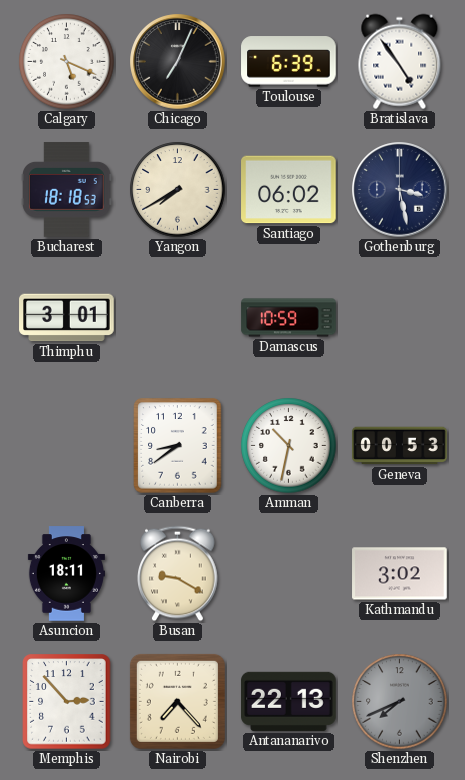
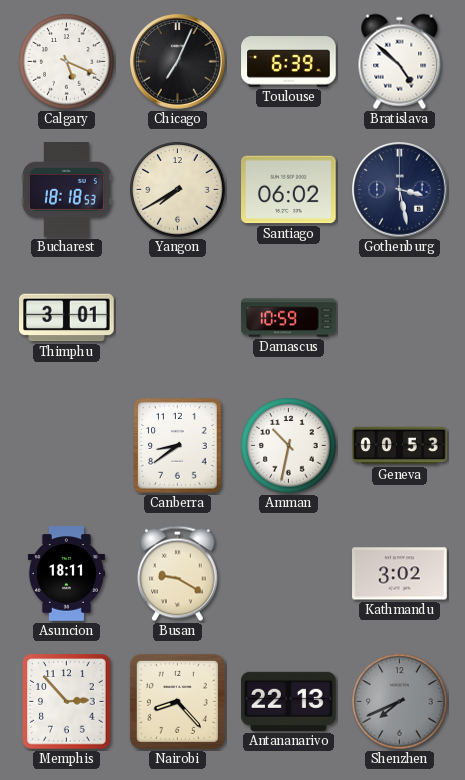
Bratislava: 4:54 -> 4:52
Nairobi: 7:23 -> 8:23
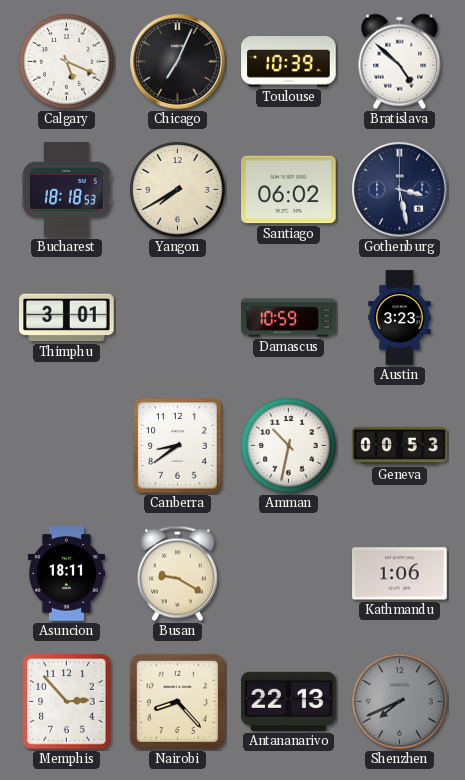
Toulouse: 6:39 -> 10:39
Austin: none -> 3:23
Kathmandu: 3:02 -> 1:06
